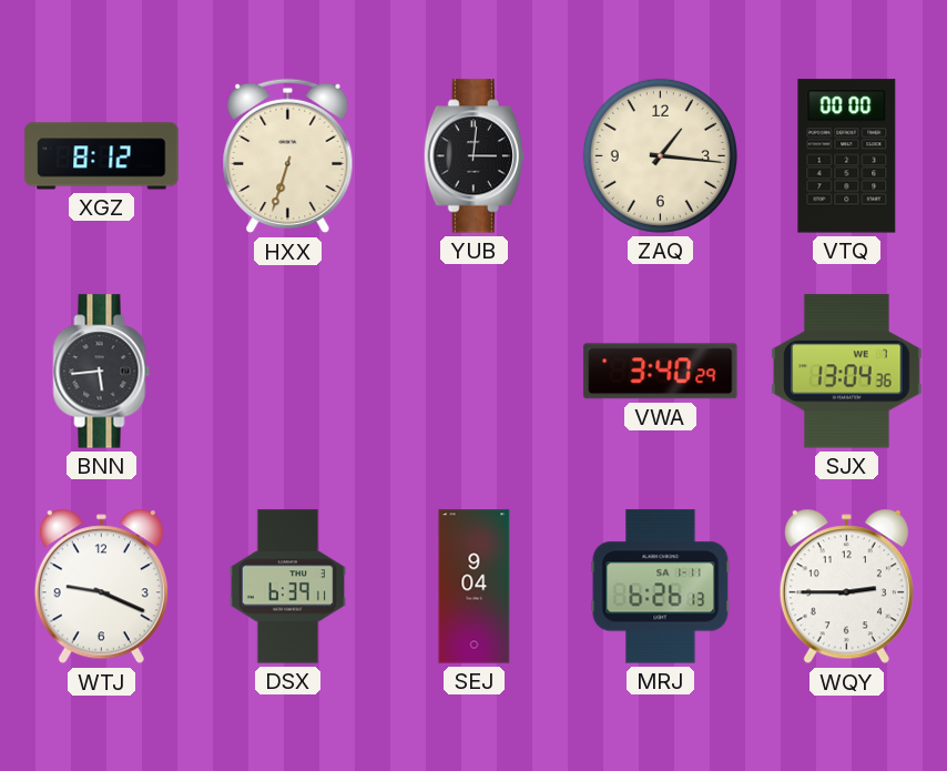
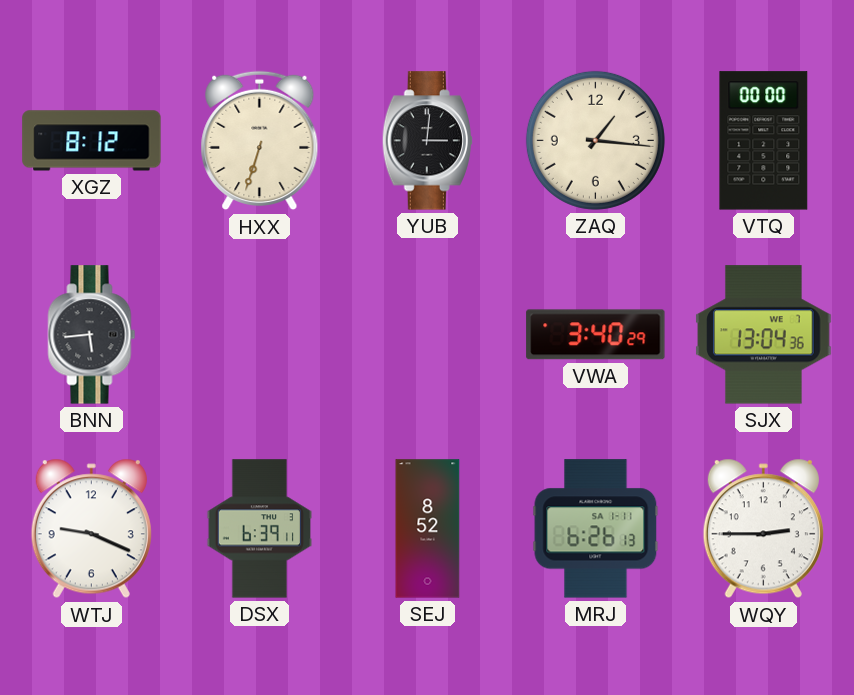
SEJ: 9:04 -> 8:52
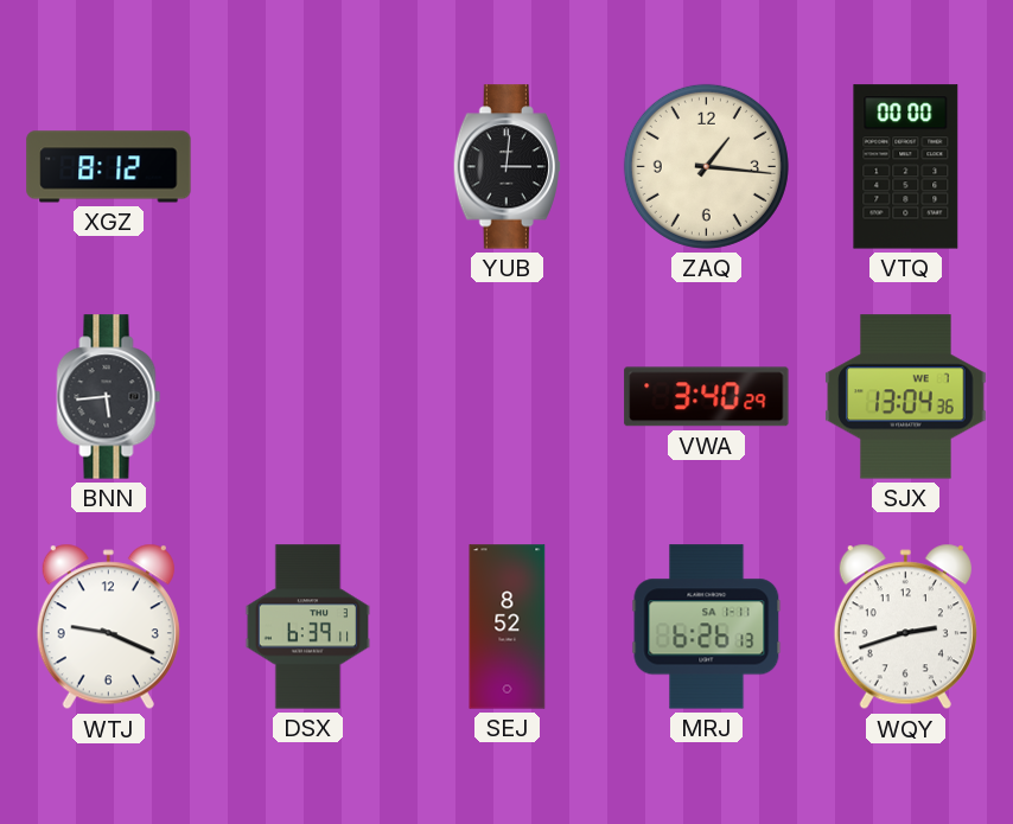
HXX: 6:33 -> none
WQY: 2:45 -> 2:42
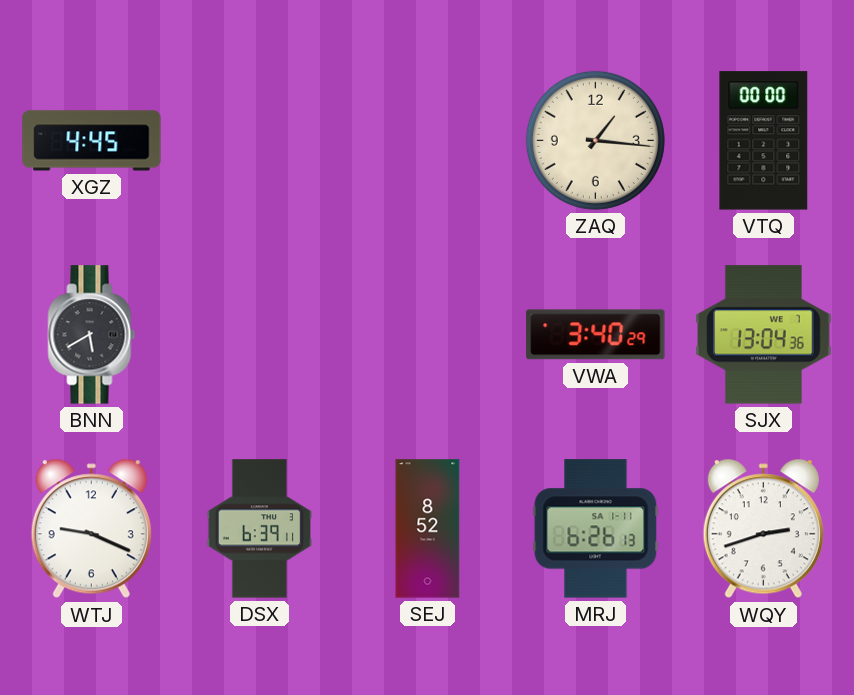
XGZ: 8:12 -> 4:45
YUB: 3:01 -> none
BNN: 5:44 -> 5:40
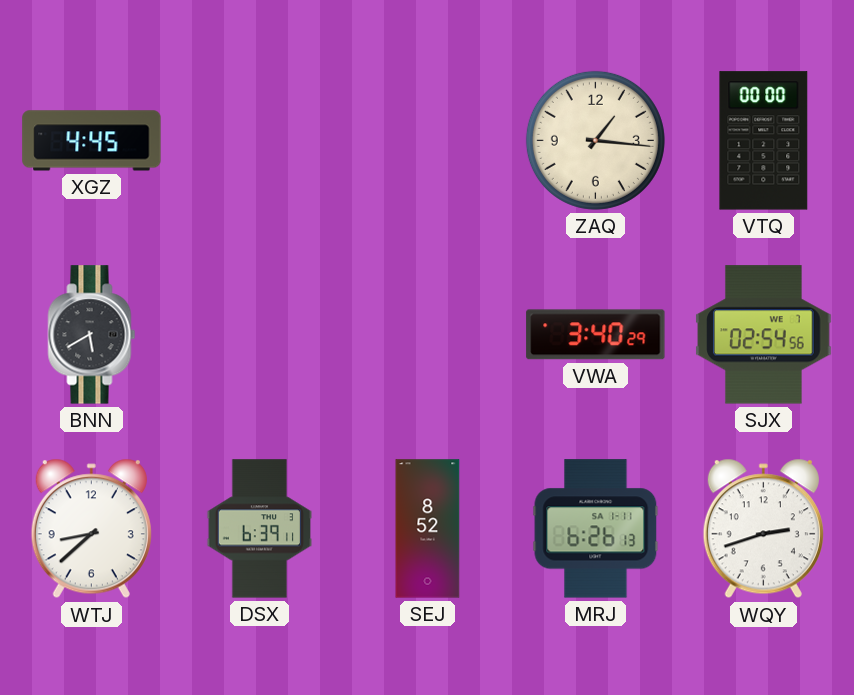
SJX: 13:04 -> 02:54
WTJ: 9:19 -> 8:38
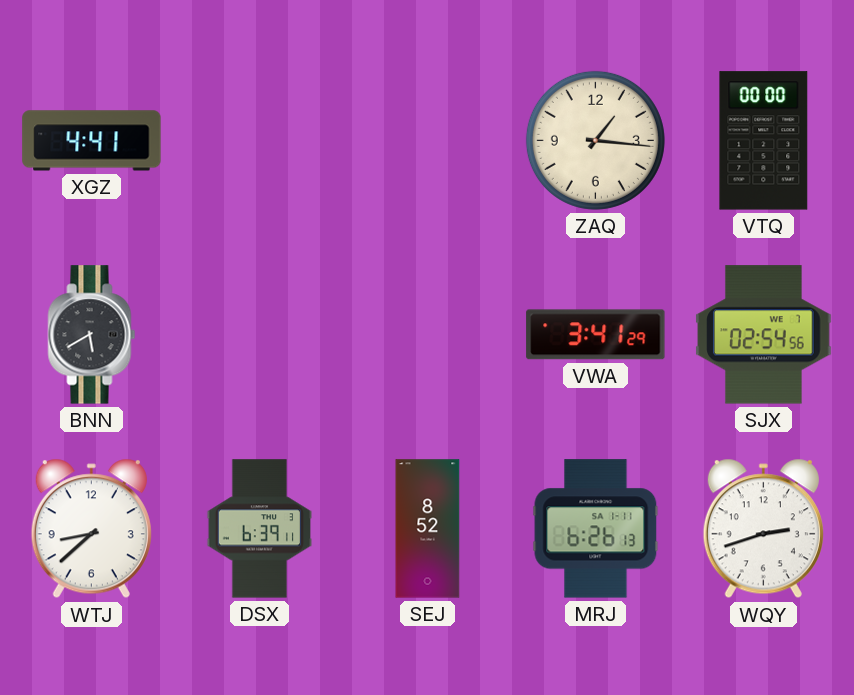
XGZ: 4:45 -> 4:41
VWA: 3:40 -> 3:41
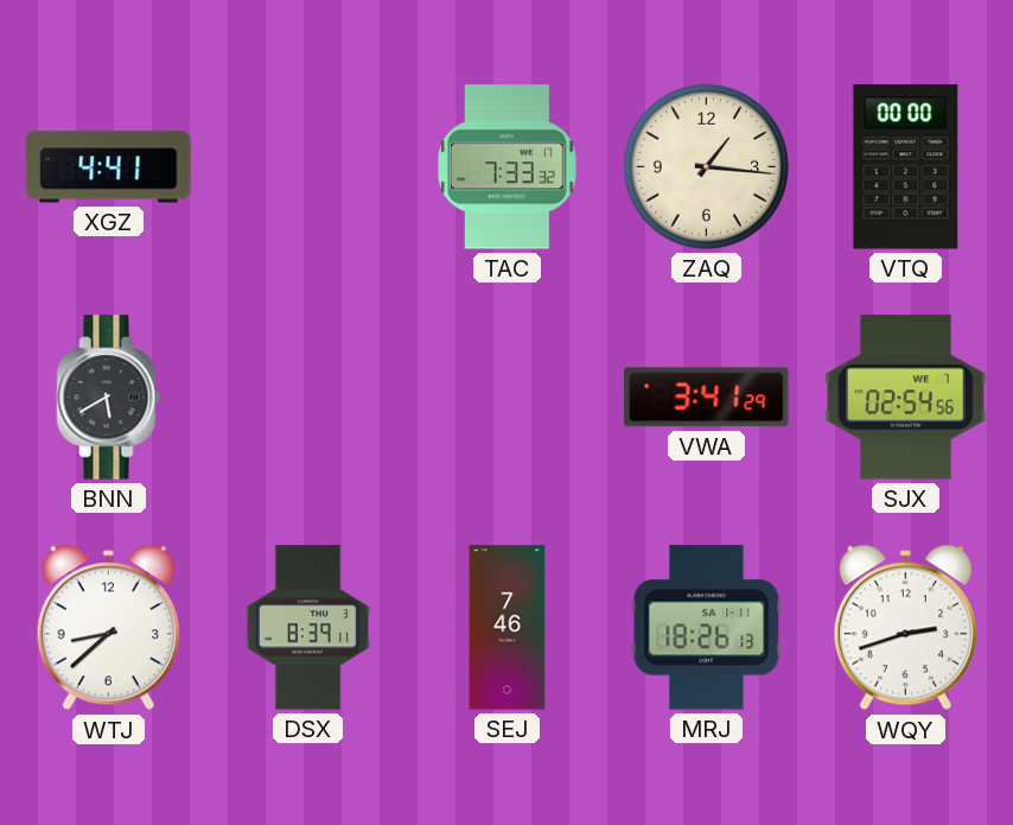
TAC: none -> 7:33
DSX: 6:39 -> 8:39
SEJ: 8:52 -> 7:46
MRJ: 6:26 -> 18:26
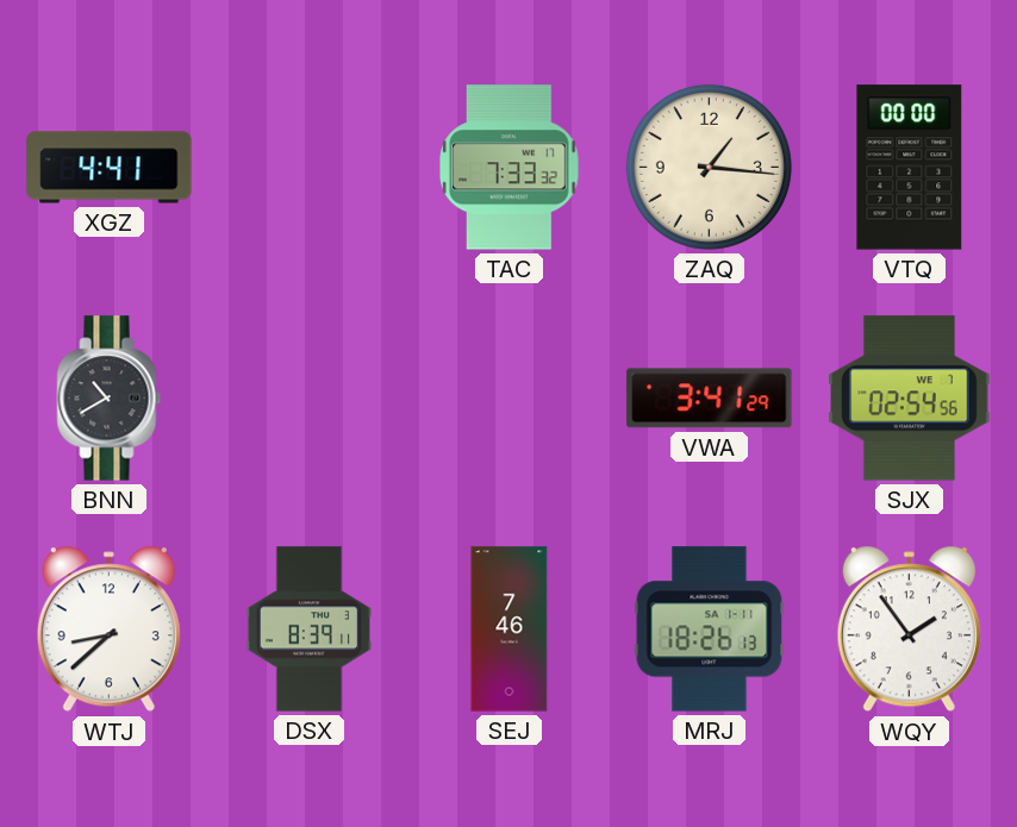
BNN: 5:40 -> 10:40
WQY: 2:42 -> 1:54
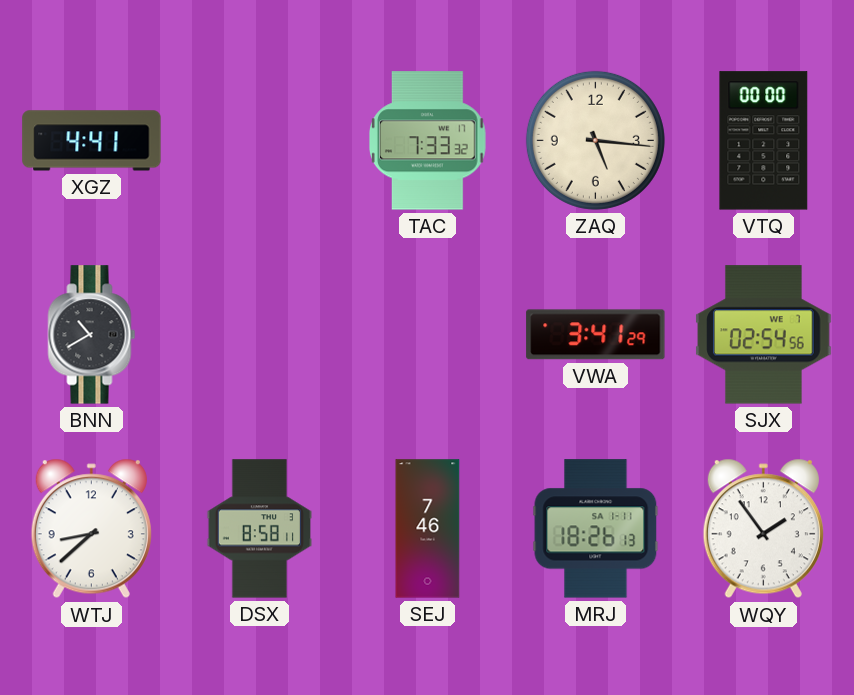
ZAQ: 1:16 -> 5:16
DSX: 8:39 -> 8:58
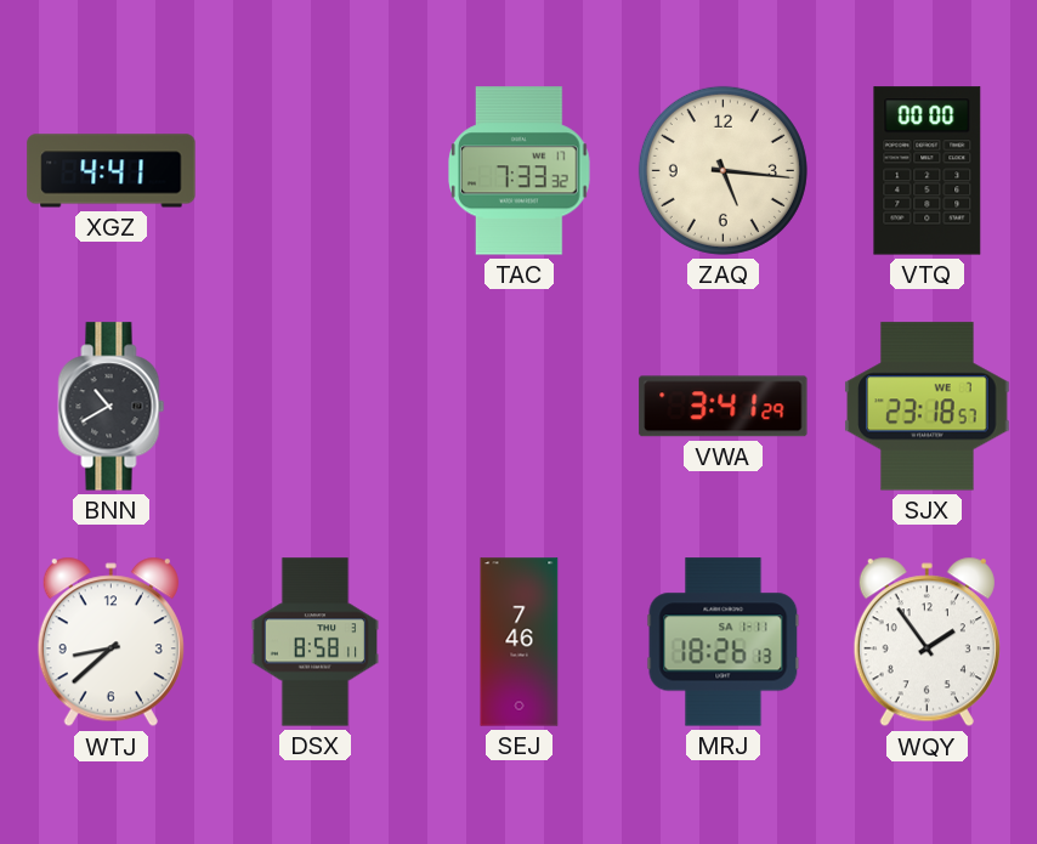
SJX: 02:54 -> 23:18
